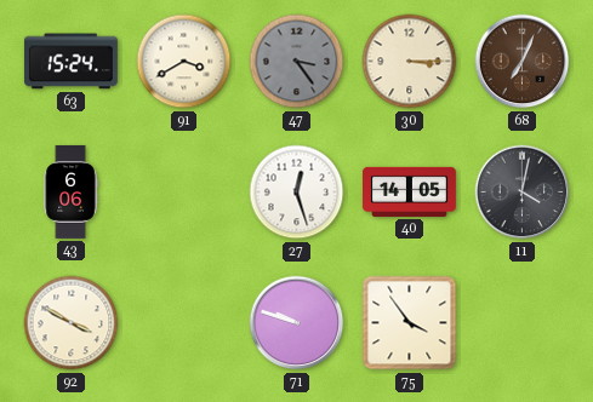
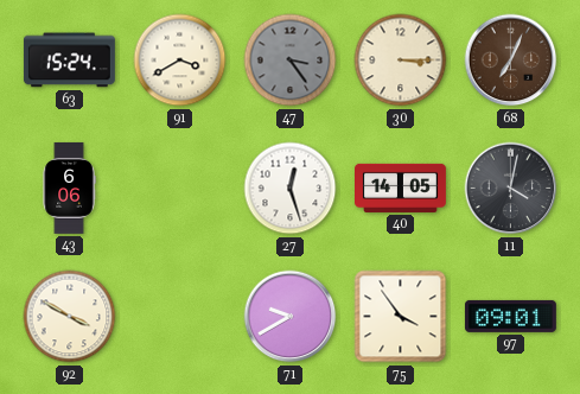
71: 9:48 -> 9:40
97: none -> 09:01
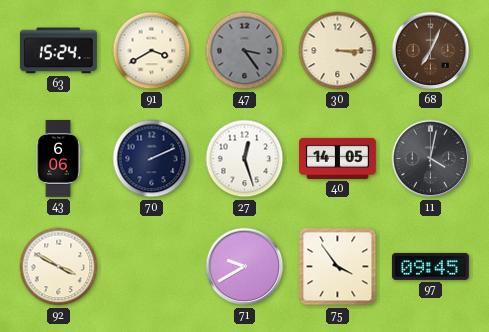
70: none -> 2:11
97: 09:01 -> 09:45
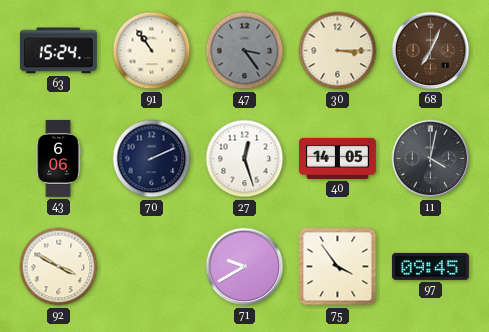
91: 3:40 -> 10:54
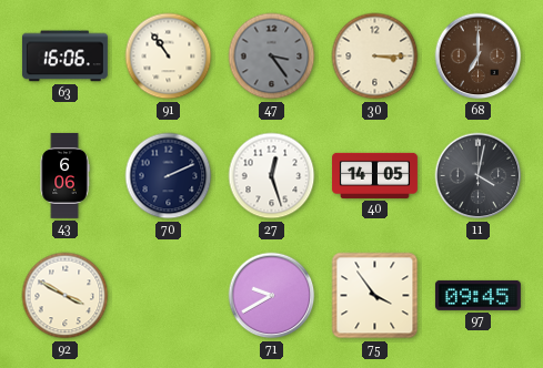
63: 15:24 -> 16:06
68: 7:04 -> 7:00
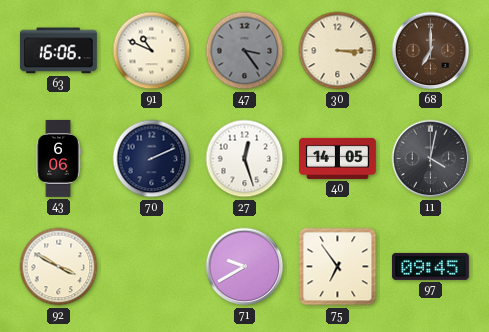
91: 10:54 -> 10:49
75: 3:54 -> 6:54
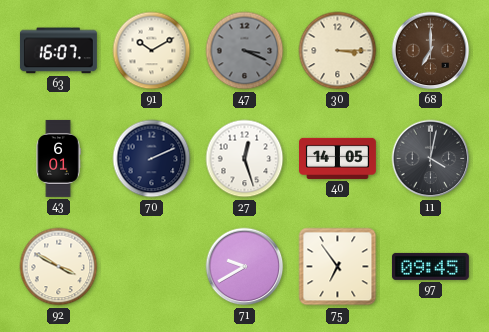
63: 16:06 -> 16:07
91: 10:49 -> 10:10
47: 3:24 -> 3:19
43: 6:06 -> 6:01
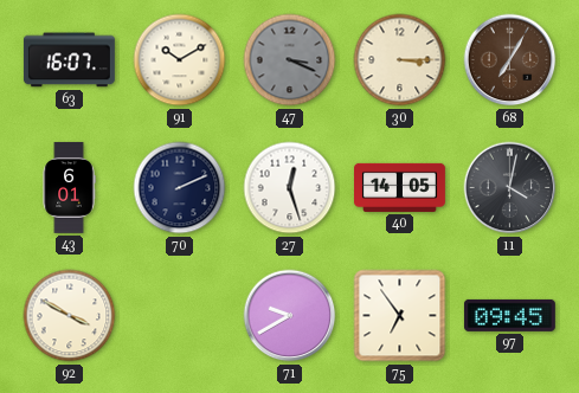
68: 7:00 -> 7:05
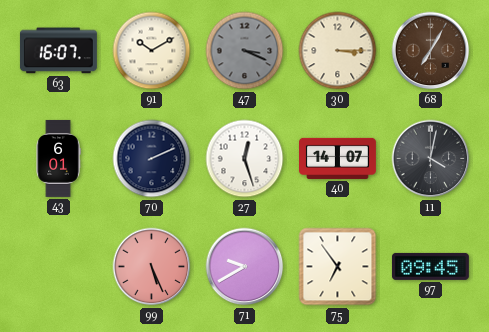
40: 14:05 -> 14:07
92: 3:50 -> none
99: none -> 5:26
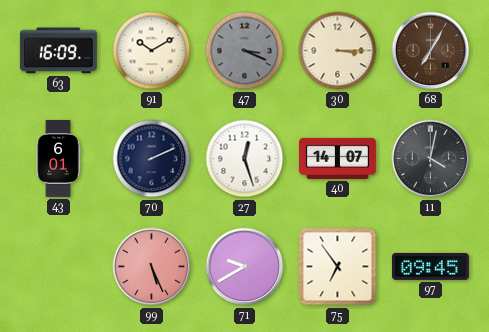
63: 16:07 -> 16:09
